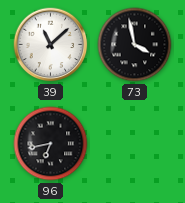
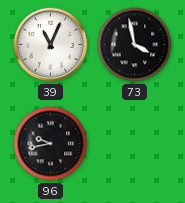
39: 11:08 -> 11:04
96: 6:43 -> 9:43
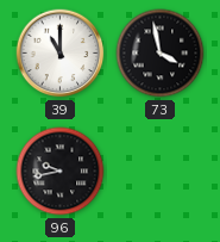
39: 11:04 -> 11:00
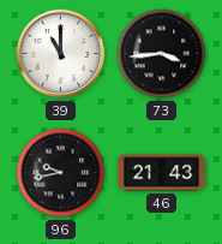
73: 3:58 -> 3:44
46: none -> 21:43
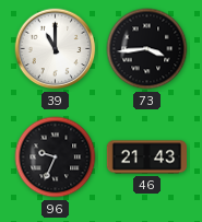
96: 9:43 -> 9:34
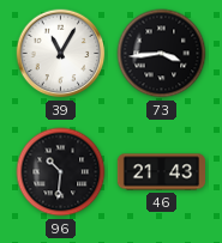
39: 11:00 -> 11:05
96: 9:34 -> 10:31
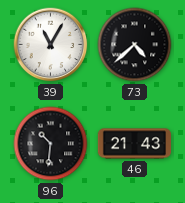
73: 3:44 -> 4:38
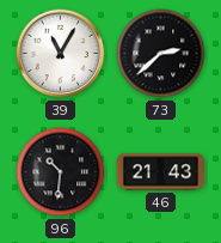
73: 4:38 -> 2:38
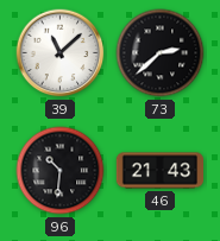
39: 11:05 -> 11:08
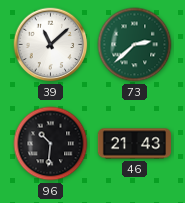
73 dial: black -> green
